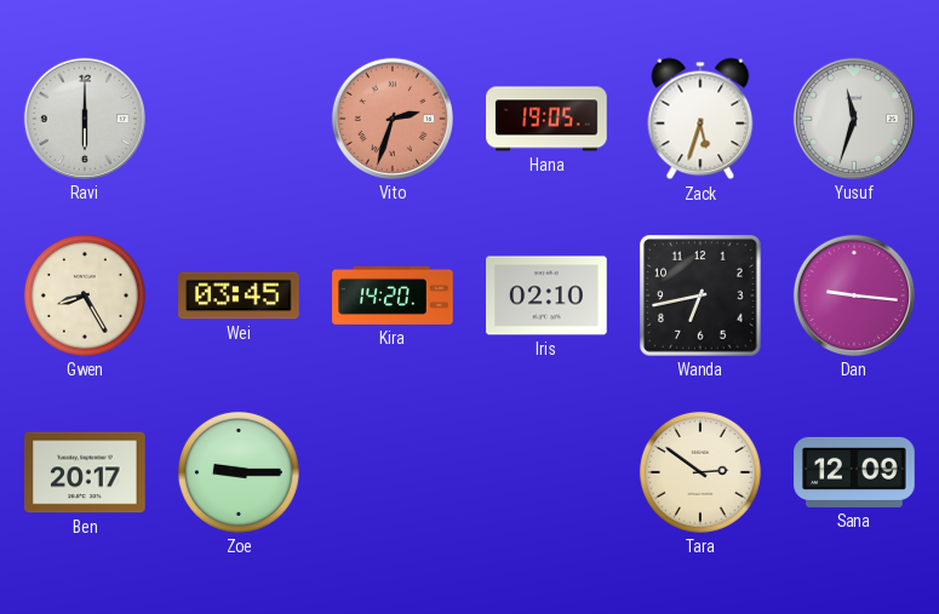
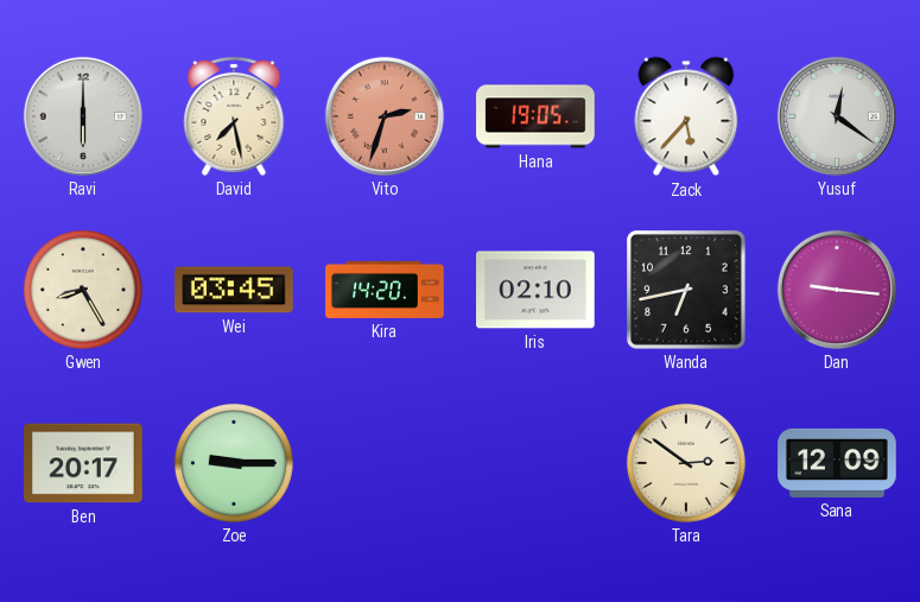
David: none -> 7:28
Zack: 5:33 -> 5:37
Yusuf: 11:33 -> 12:21
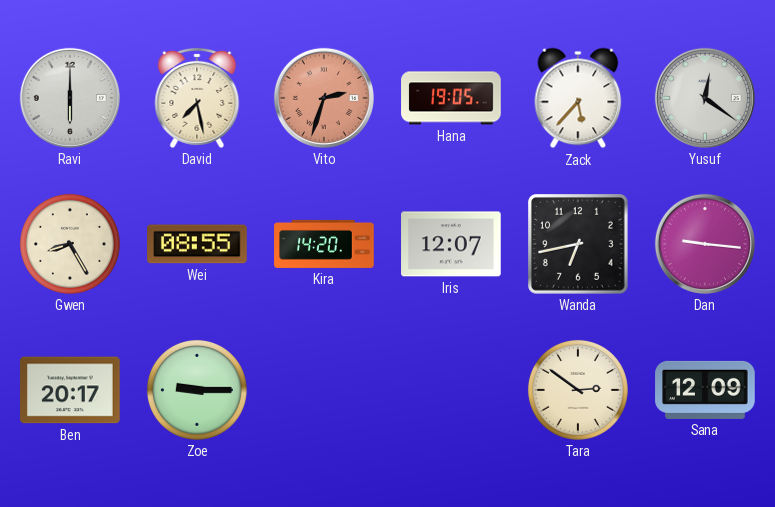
Wei: 03:45 -> 08:55
Iris: 02:10 -> 12:07
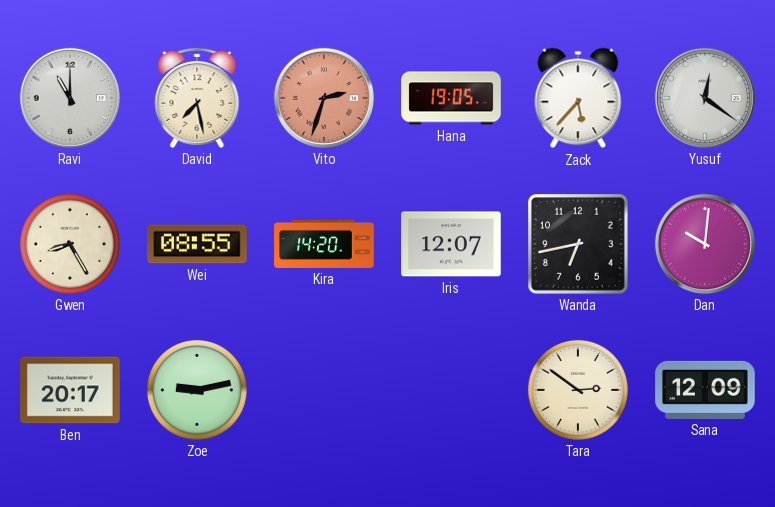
Ravi: 6:00 -> 11:00
Dan: 9:16 -> 10:01
Zoe: 9:15 -> 9:13
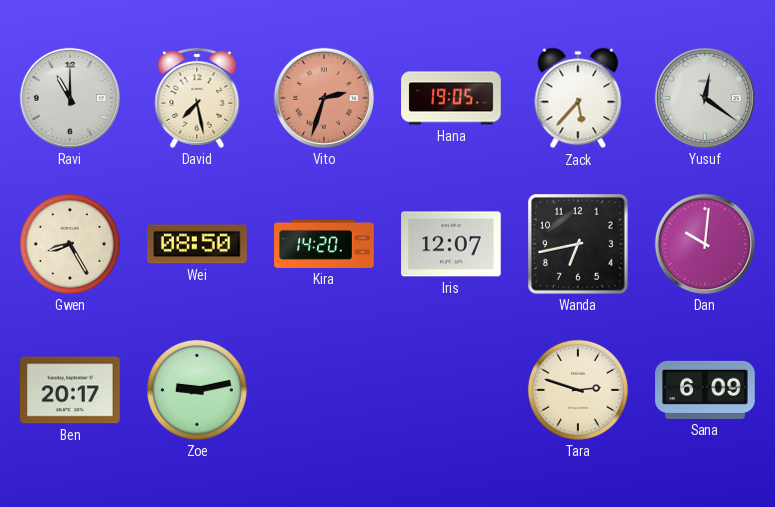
Wei: 08:55 -> 08:50
Tara: 2:51 -> 2:48
Sana: 12:09 -> 6:09
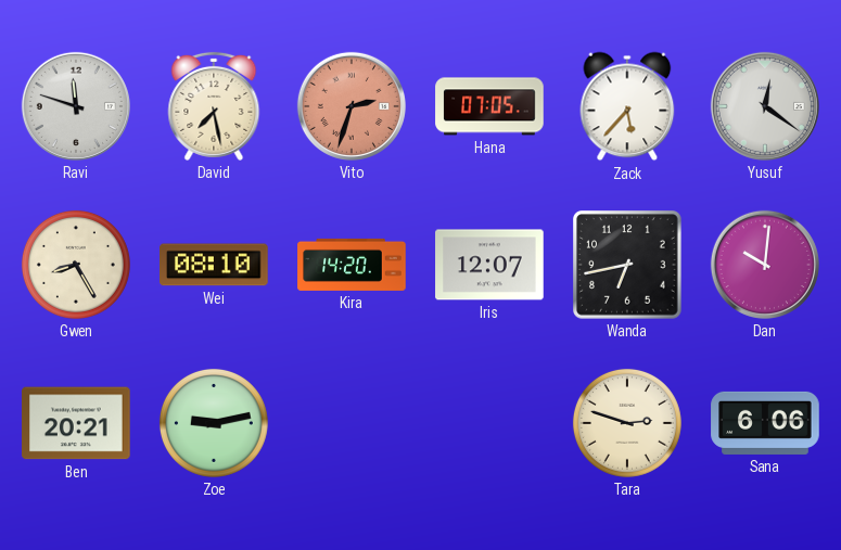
Ravi: 11:00 -> 11:48
Hana: 19:05 -> 07:05
Wei: 08:50 -> 08:10
Ben: 20:17 -> 20:21
Sana: 6:09 -> 6:06
